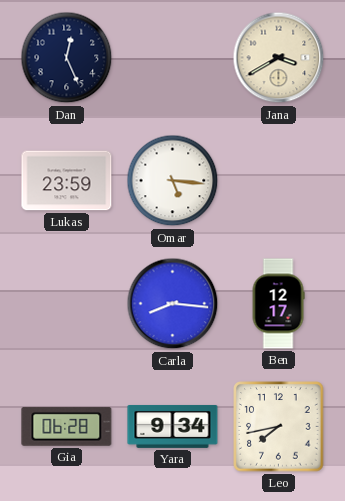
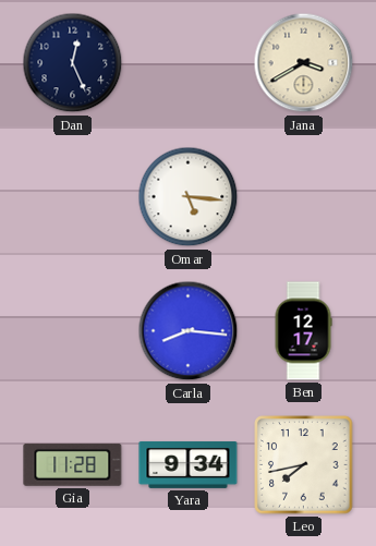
Lukas: 23:59 -> none
Gia: 06:28 -> 11:28
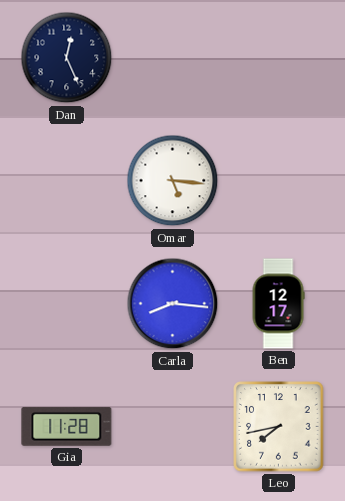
Jana: 3:40 -> none
Yara: 9:34 -> none
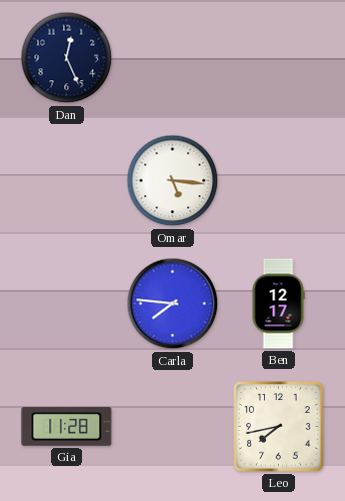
Carla: 8:16 -> 7:46
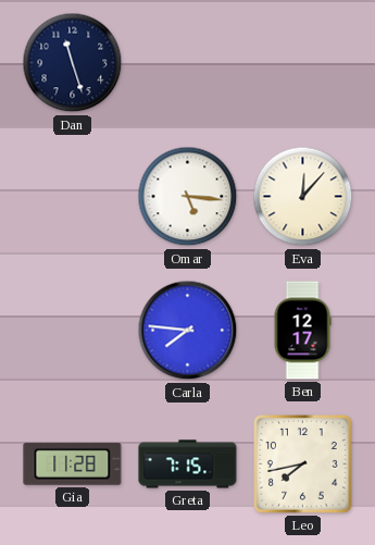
Dan: 12:26 -> 11:27
Eva: none -> 12:07
Greta: none -> 7:15
